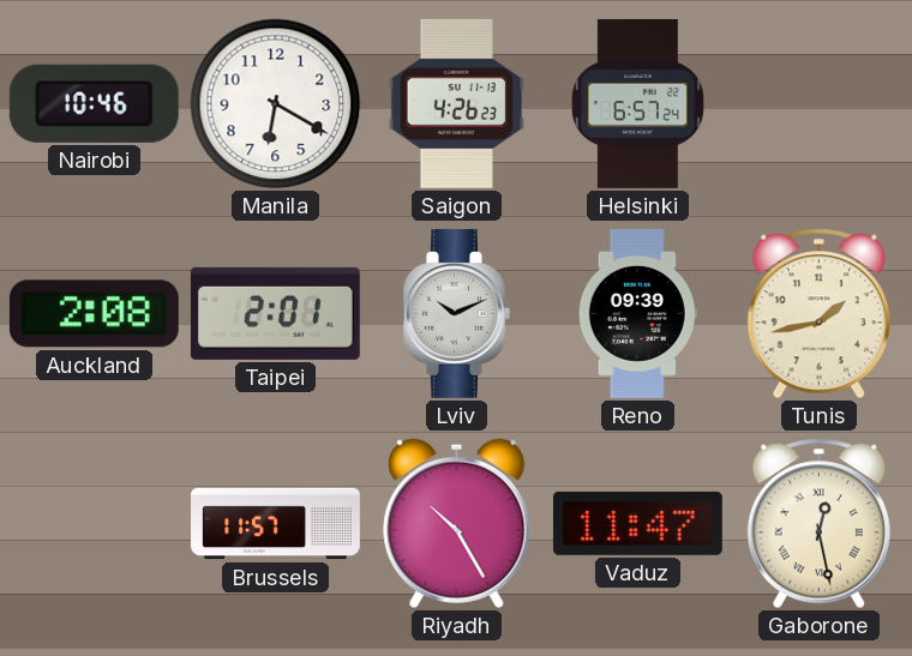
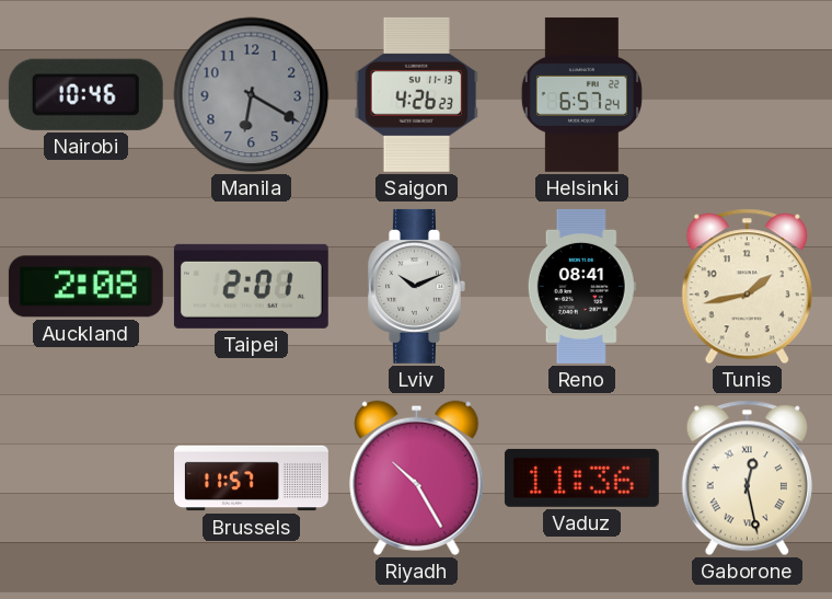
Manila dial: white -> grey
Reno: 09:39 -> 08:41
Vaduz: 11:47 -> 11:36
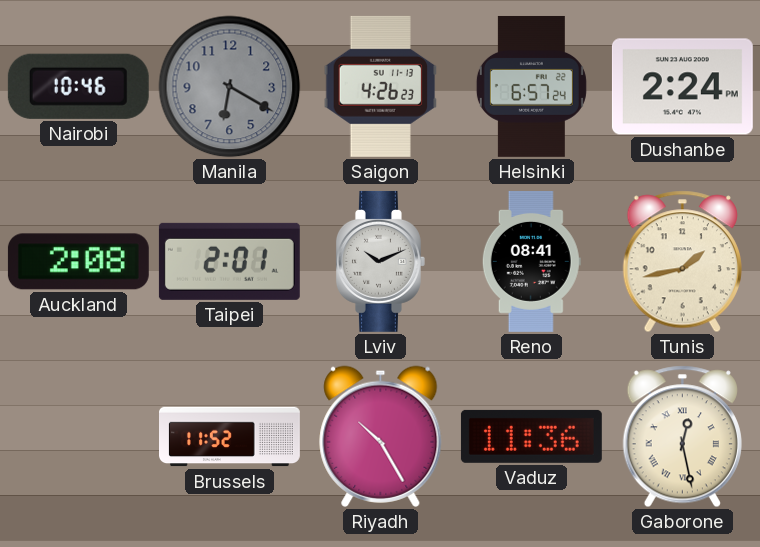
Dushanbe: none -> 2:24
Brussels: 11:57 -> 11:52
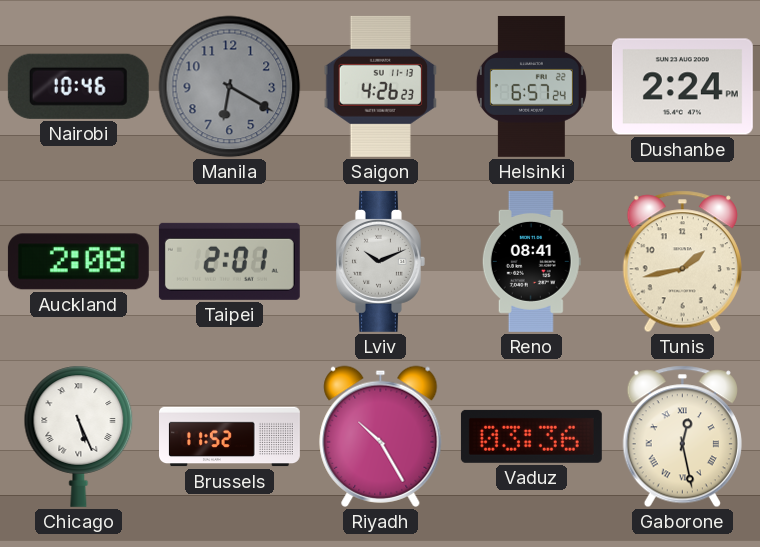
Chicago: none -> 5:26
Vaduz: 11:36 -> 03:36
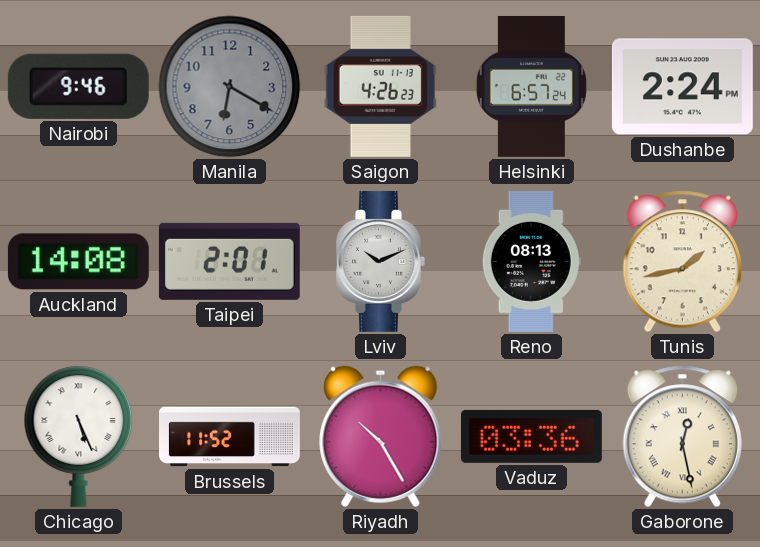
Nairobi: 10:46 -> 9:46
Auckland: 2:08 -> 14:08
Reno: 08:41 -> 08:13
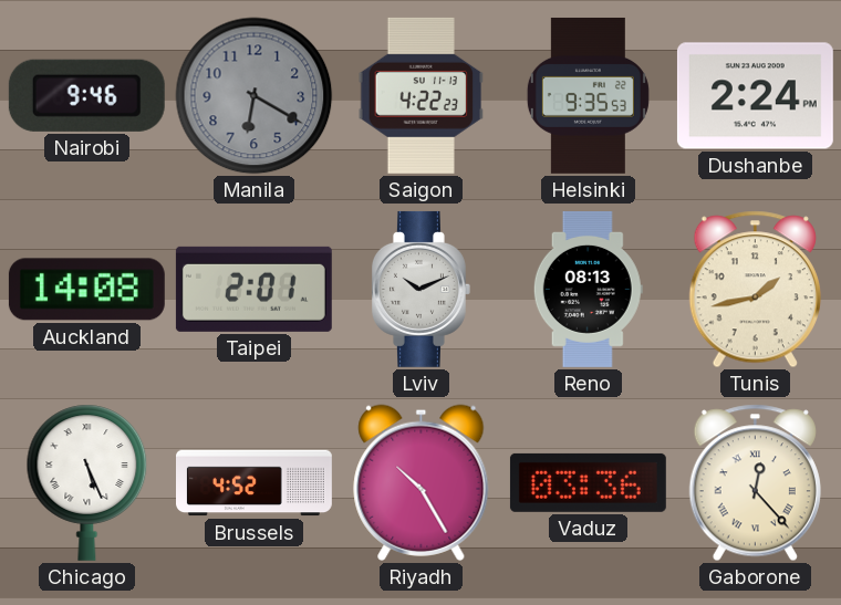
Saigon: 4:26 -> 4:22
Helsinki: 6:57 -> 9:35
Brussels: 11:52 -> 4:52
Gaborone: 12:28 -> 12:23
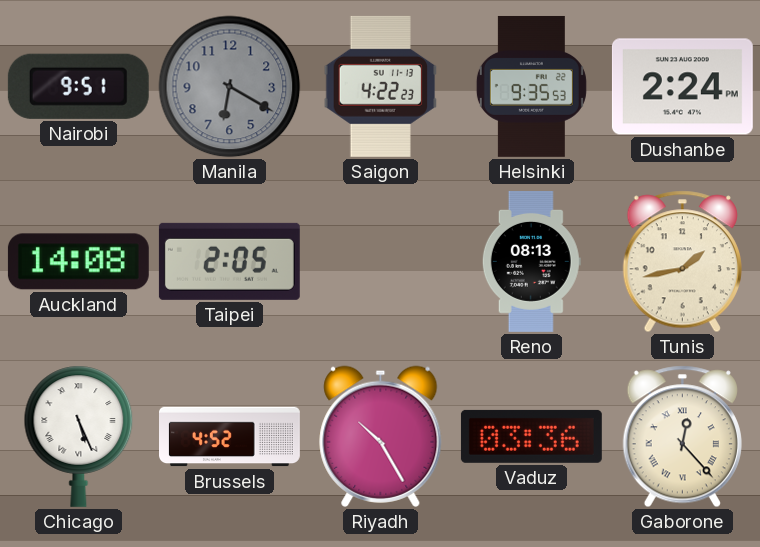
Nairobi: 9:46 -> 9:51
Taipei: 2:01 -> 2:05
Lviv: 10:11 -> none
